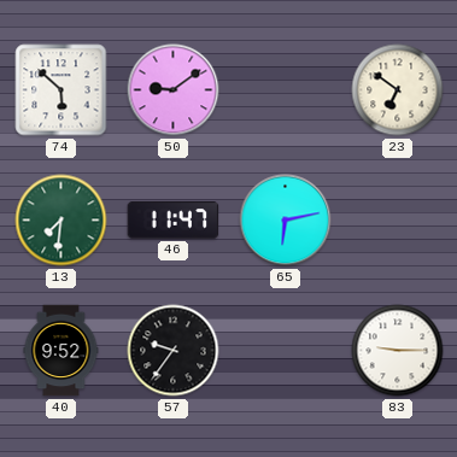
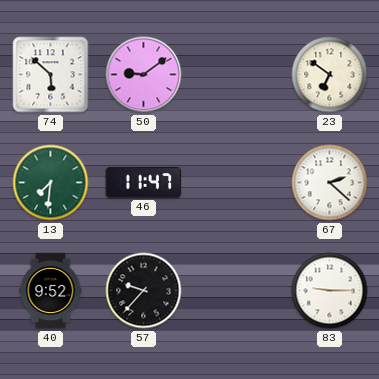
65: 6:13 -> none
67: none -> 2:22
57: 9:36 -> 9:37
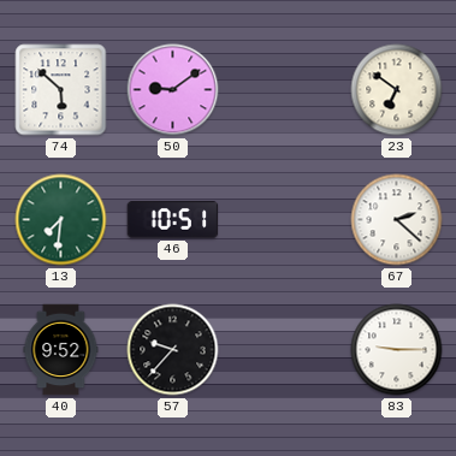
46: 11:47 -> 10:51
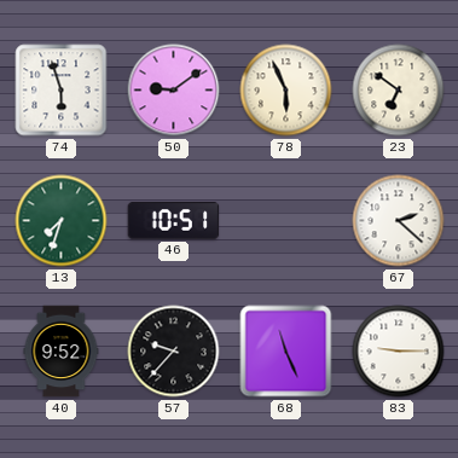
74: 5:52 -> 5:57
78: none -> 5:56
13: 7:31 -> 7:33
68: none -> 11:26
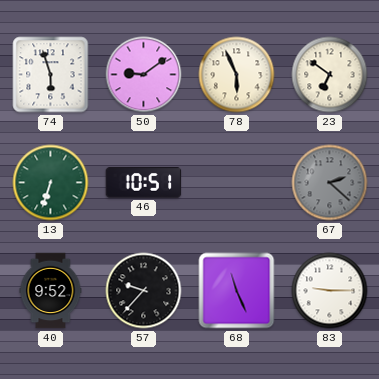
13: 7:33 -> 6:33
67 dial: white -> grey
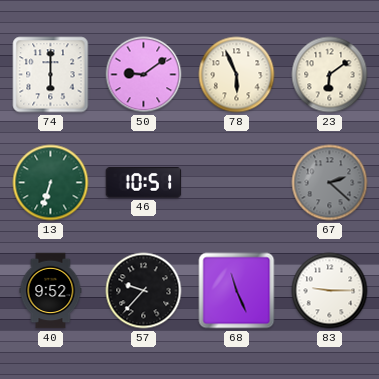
74: 5:57 -> 6:00
23: 6:51 -> 6:09
